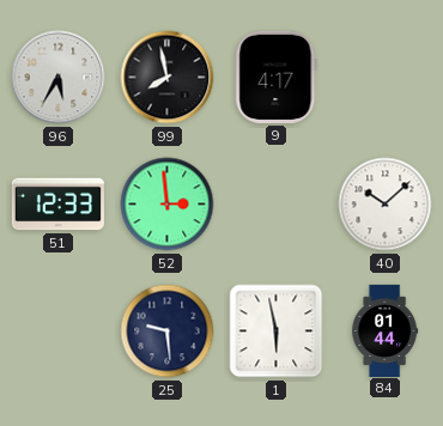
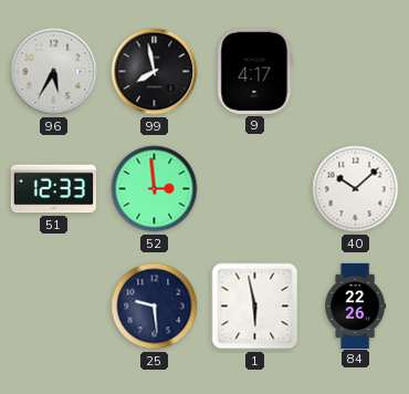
84: 01:44 -> 22:26
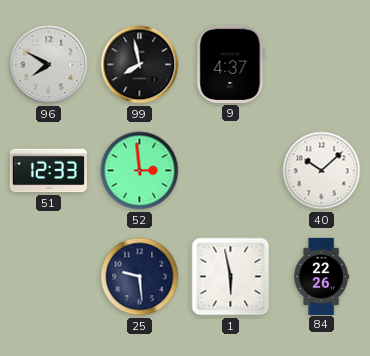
96: 5:35 -> 7:50
9: 4:17 -> 4:37
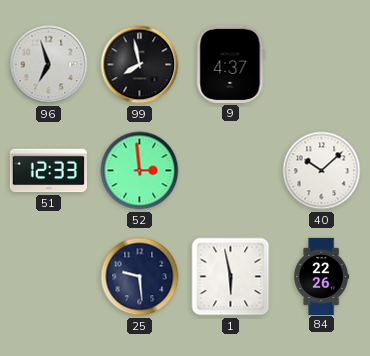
96: 7:50 -> 6:57
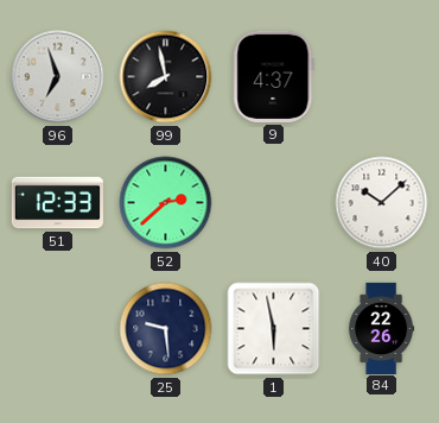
52: 2:59 -> 2:38
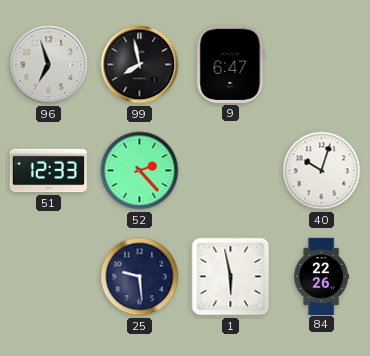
9: 4:37 -> 6:47
52: 2:38 -> 2:23
40: 10:08 -> 10:03
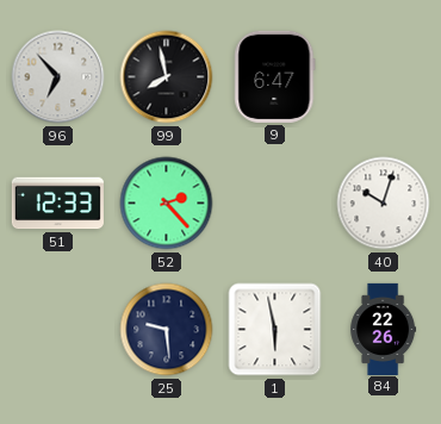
96: 6:57 -> 6:53
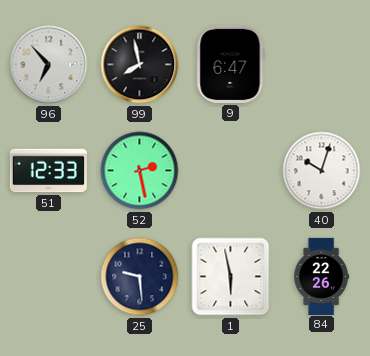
52: 2:23 -> 2:28
